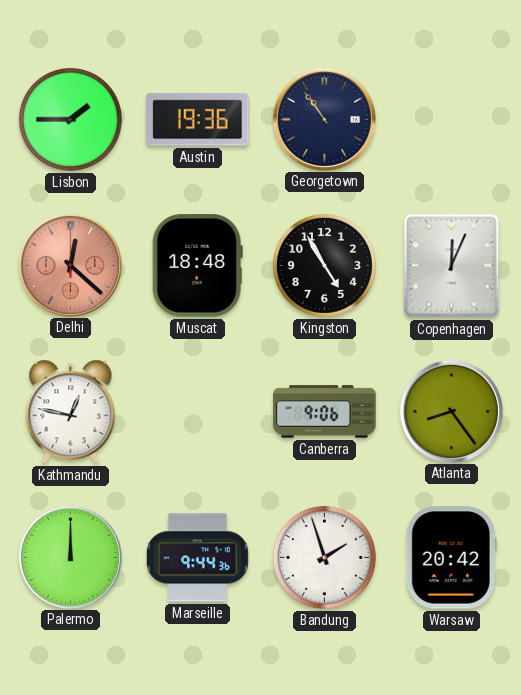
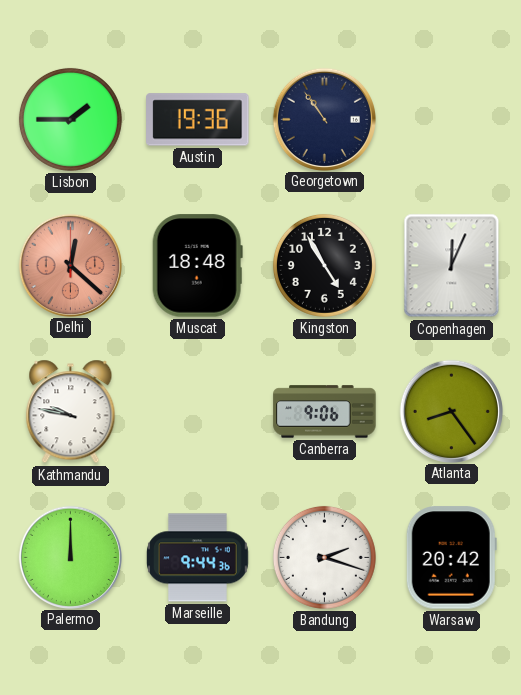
Kathmandu: 12:47 -> 9:47
Bandung: 1:57 -> 2:18
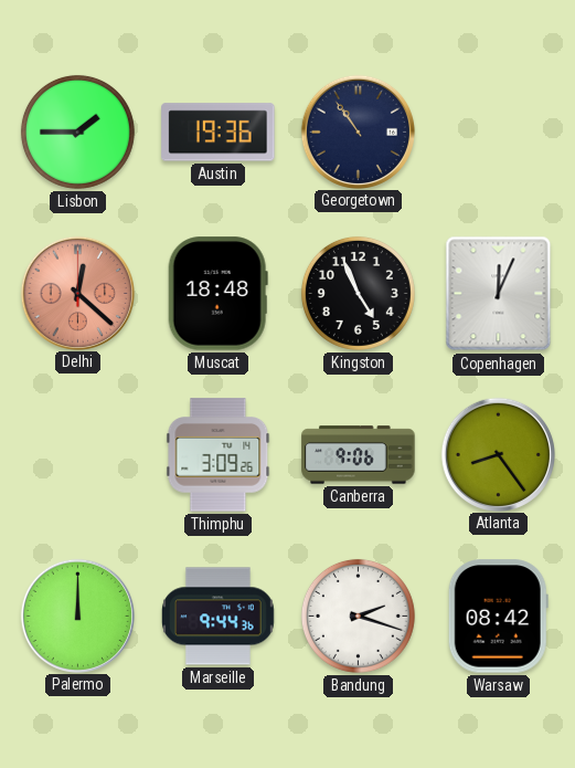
Kingston: 4:55 -> 4:56
Kathmandu: 9:47 -> none
Thimphu: none -> 3:09
Warsaw: 20:42 -> 08:42
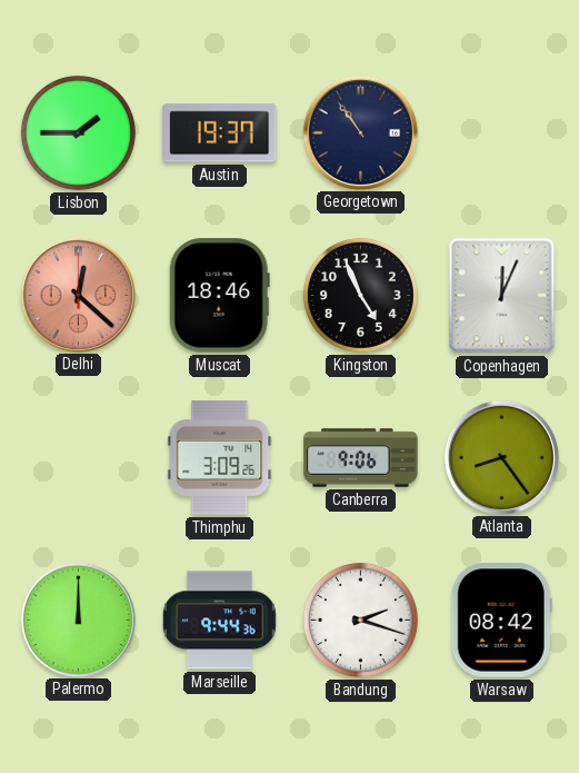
Austin: 19:36 -> 19:37
Muscat: 18:48 -> 18:46
